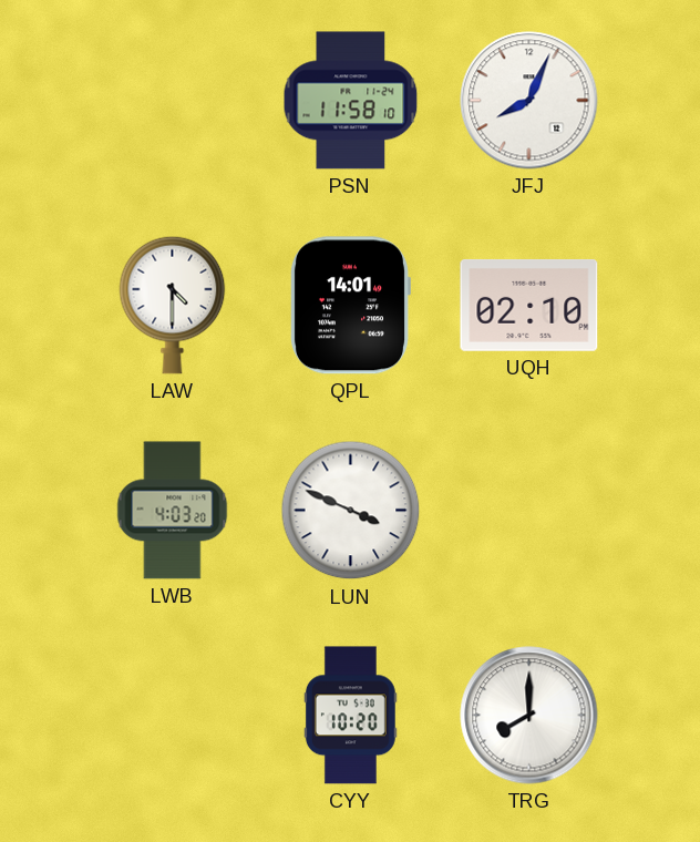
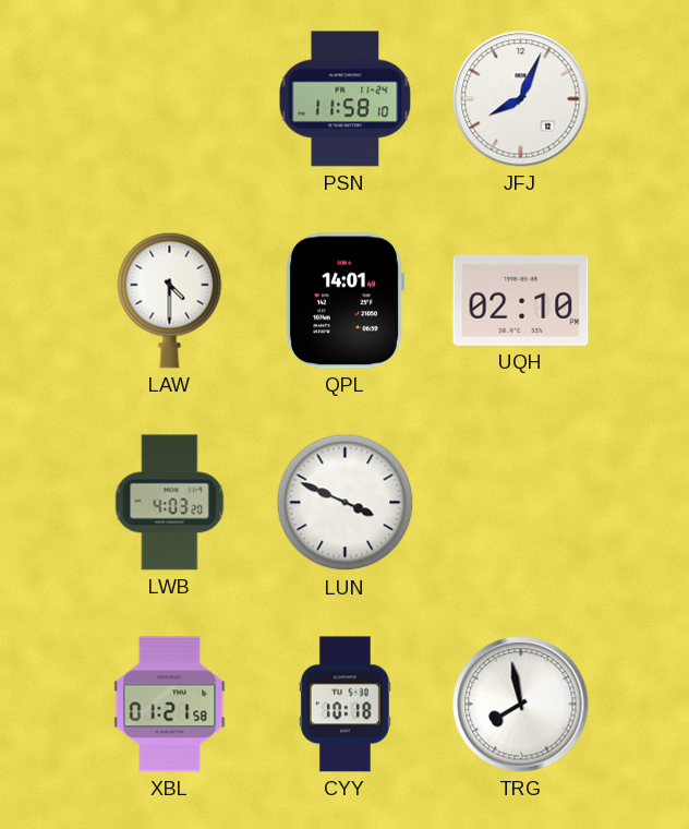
XBL: none -> 01:21
CYY: 10:20 -> 10:18
TRG: 8:00 -> 7:58
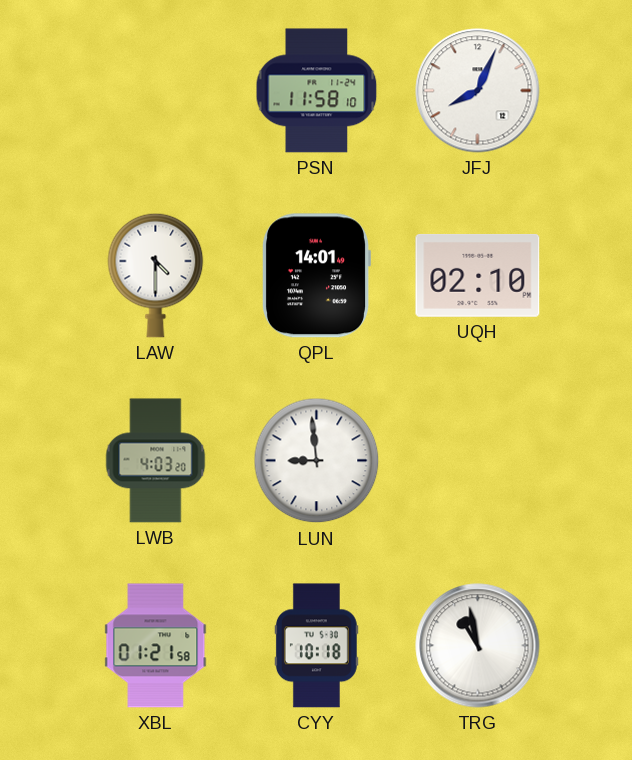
LUN: 3:49 -> 8:59
TRG: 7:58 -> 10:58
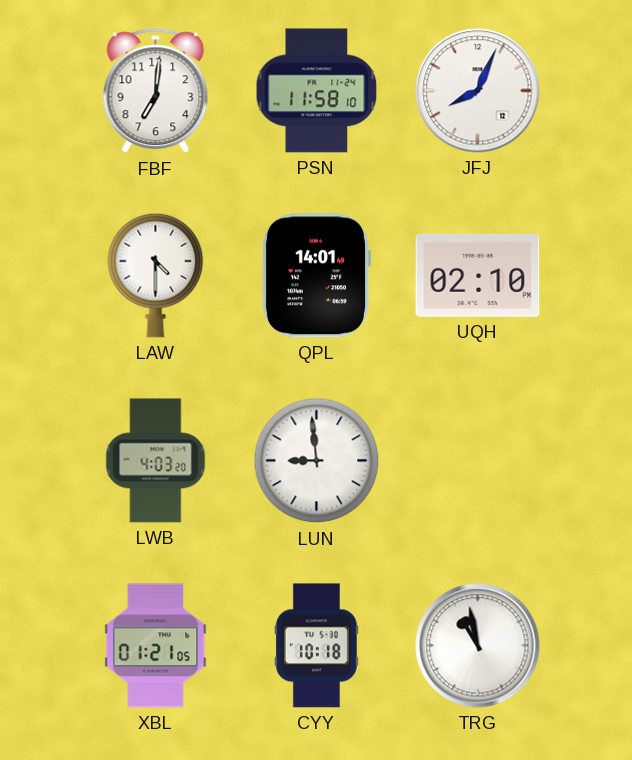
FBF: none -> 7:01
XBL: 01:21:58 -> 01:21:05
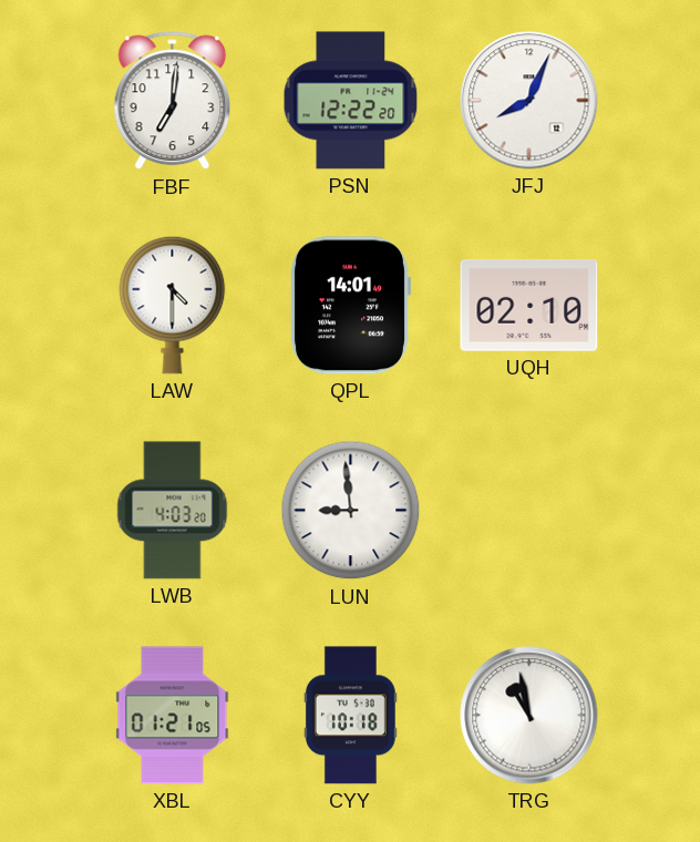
PSN: 11:58 -> 12:22
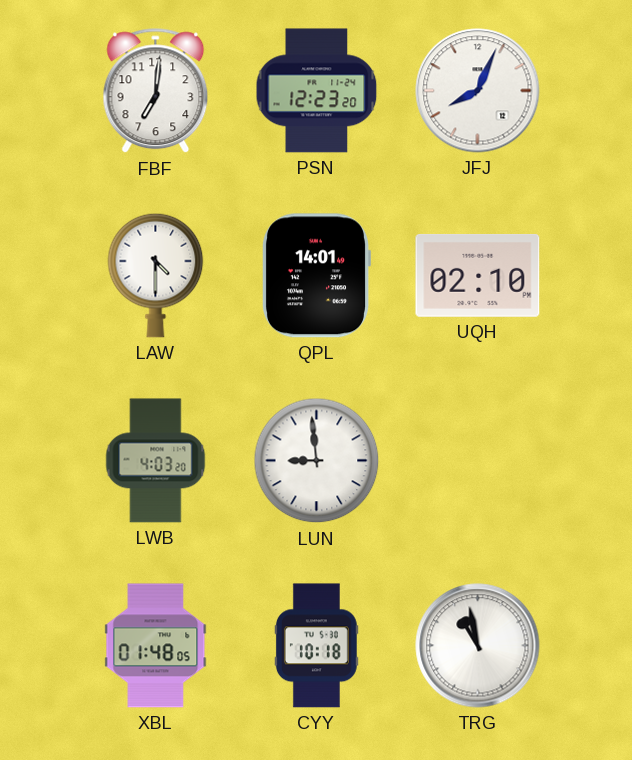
PSN: 12:22 -> 12:23
XBL: 01:21 -> 01:48
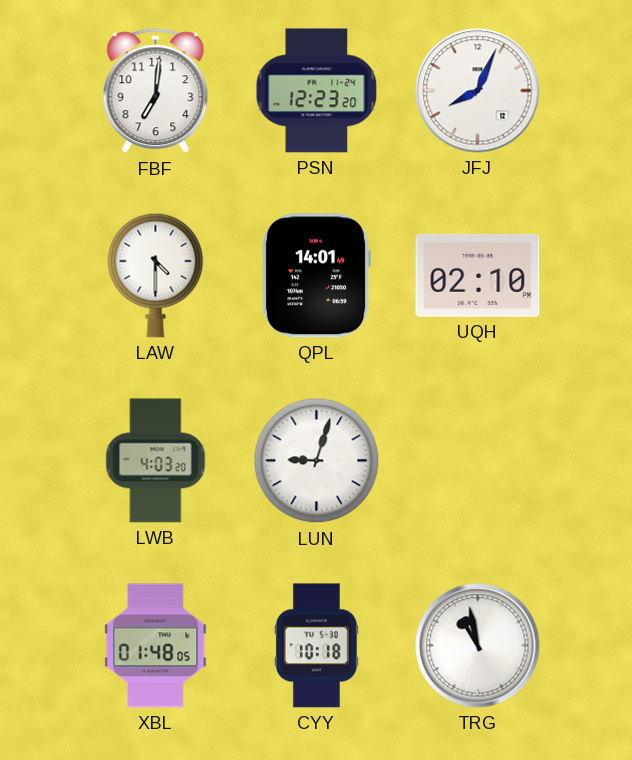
LUN: 8:59 -> 9:03
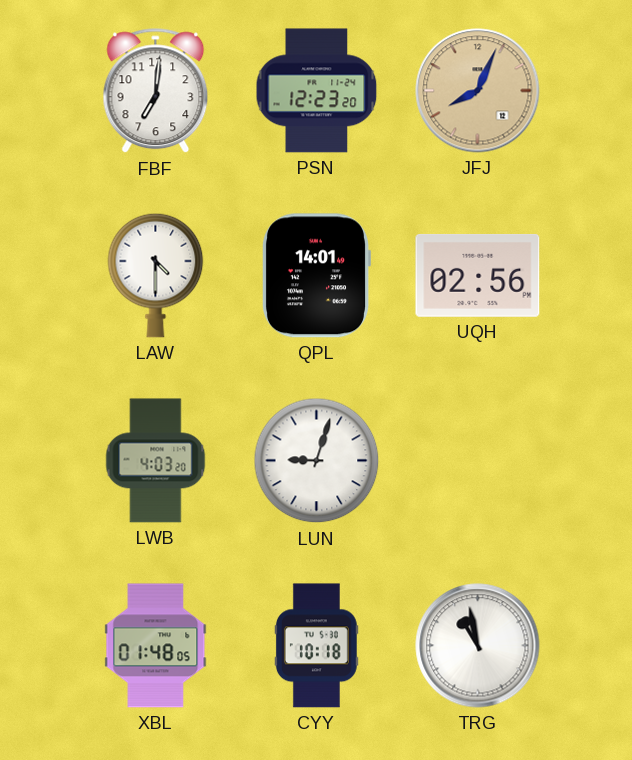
JFJ dial: white -> champagne
UQH: 02:10 -> 02:56
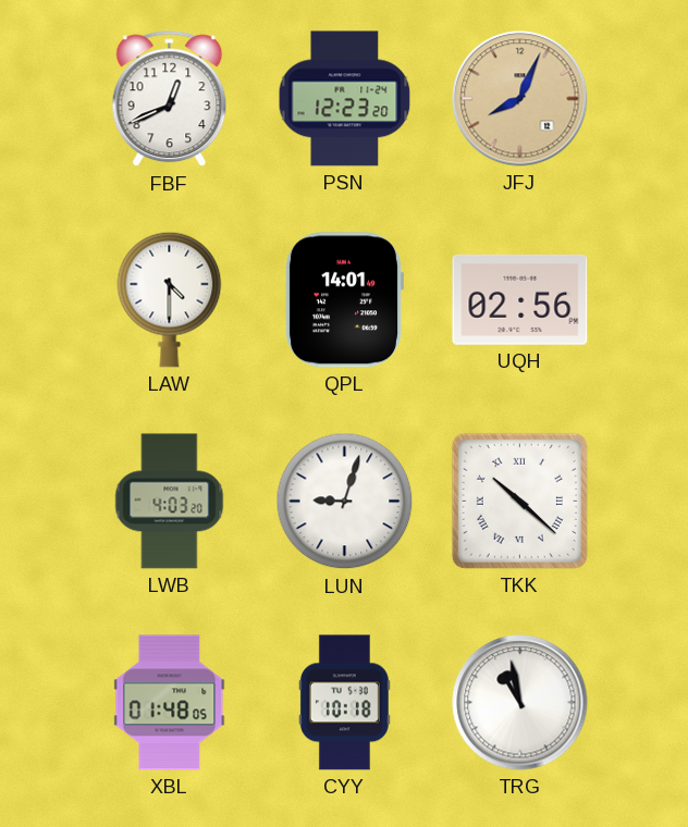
FBF: 7:01 -> 12:41
TKK: none -> 10:22
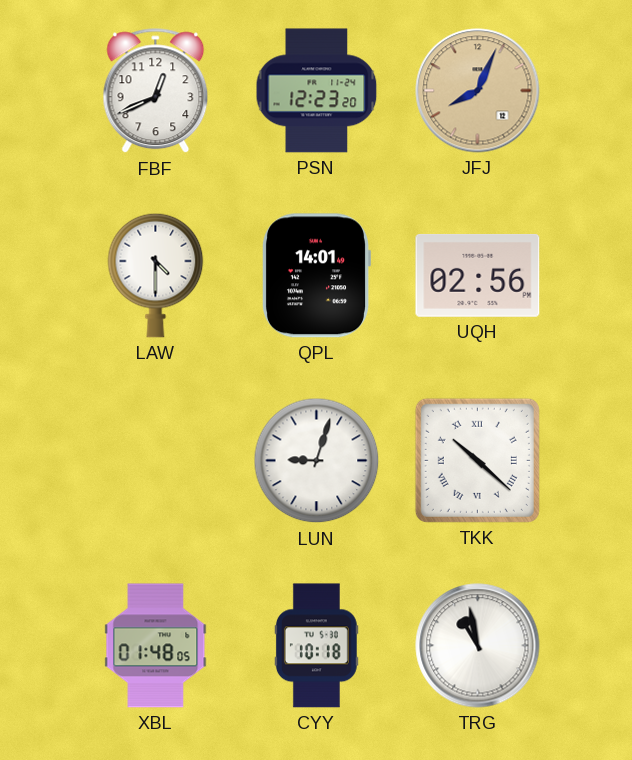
LWB: 4:03 -> none
